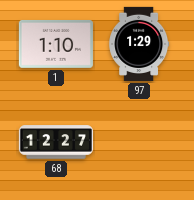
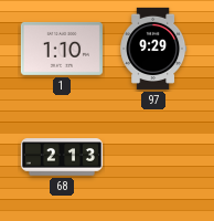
97: 1:29 -> 9:29
68: 12:27 -> 2:13
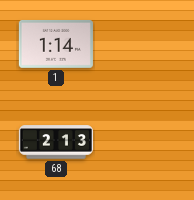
1: 1:10 -> 1:14
97: 9:29 -> none
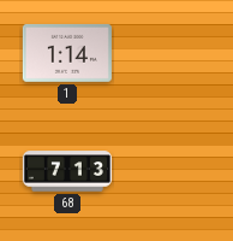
68: 2:13 -> 7:13
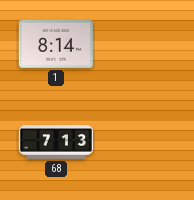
1: 1:14 -> 8:14
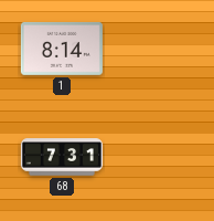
68: 7:13 -> 7:31
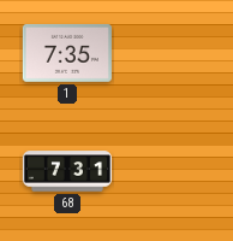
1: 8:14 -> 7:35
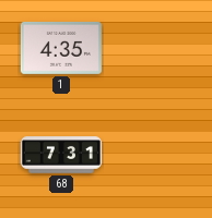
1: 7:35 -> 4:35
